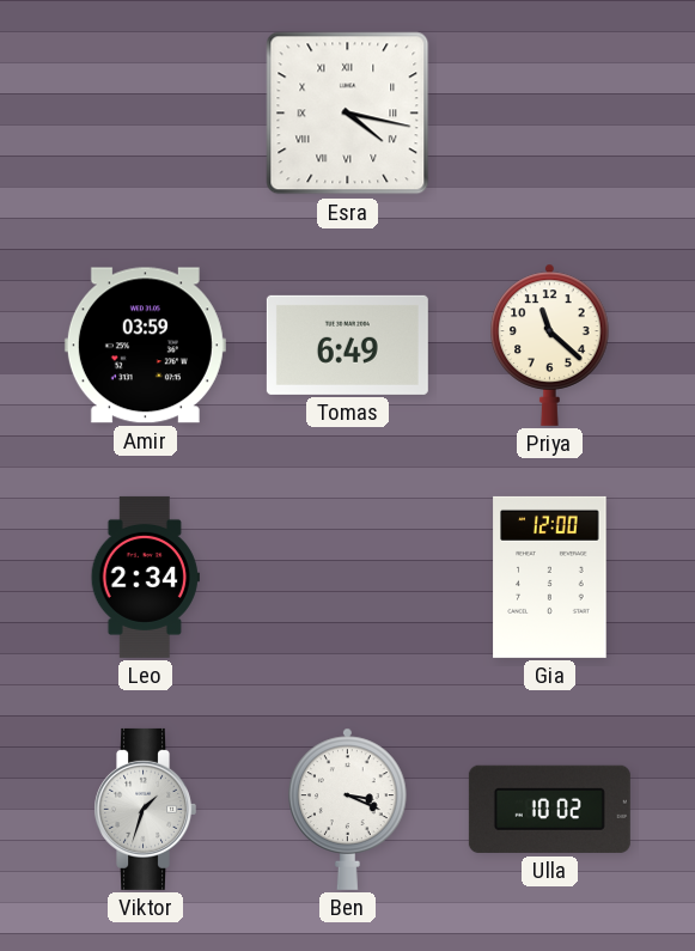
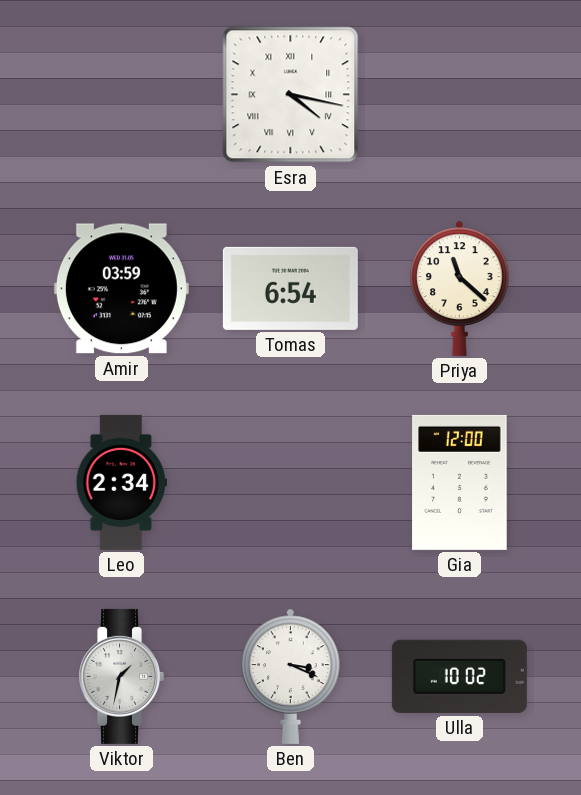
Tomas: 6:49 -> 6:54
Viktor: 1:33 -> 1:32
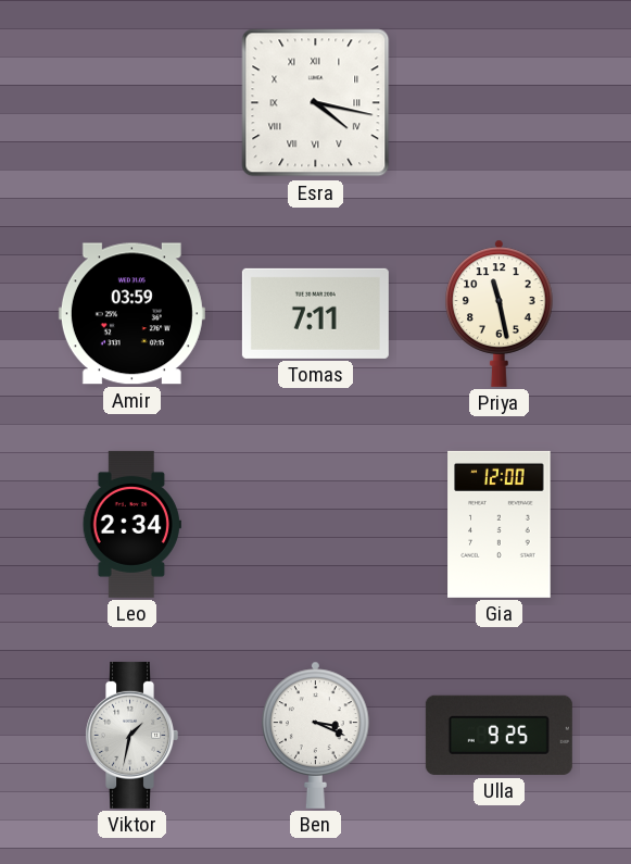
Tomas: 6:54 -> 7:11
Priya: 11:22 -> 11:28
Ulla: 10:02 -> 9:25
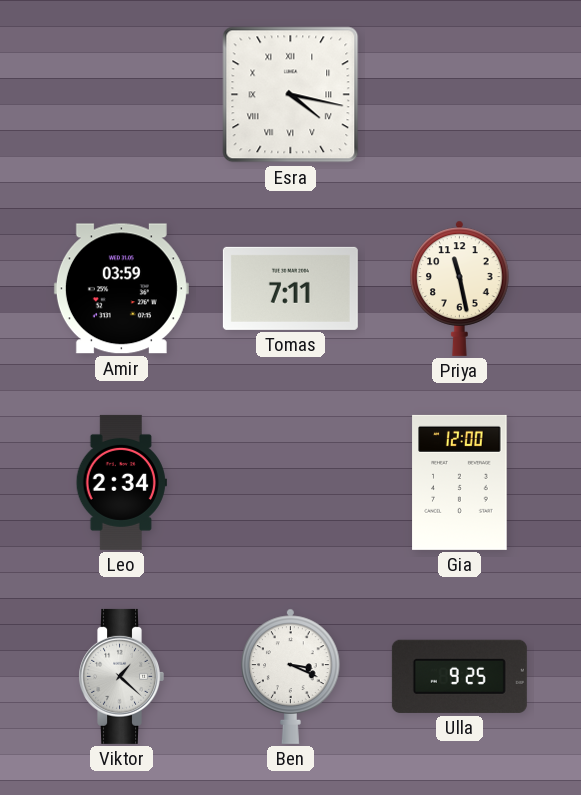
Viktor: 1:32 -> 1:22
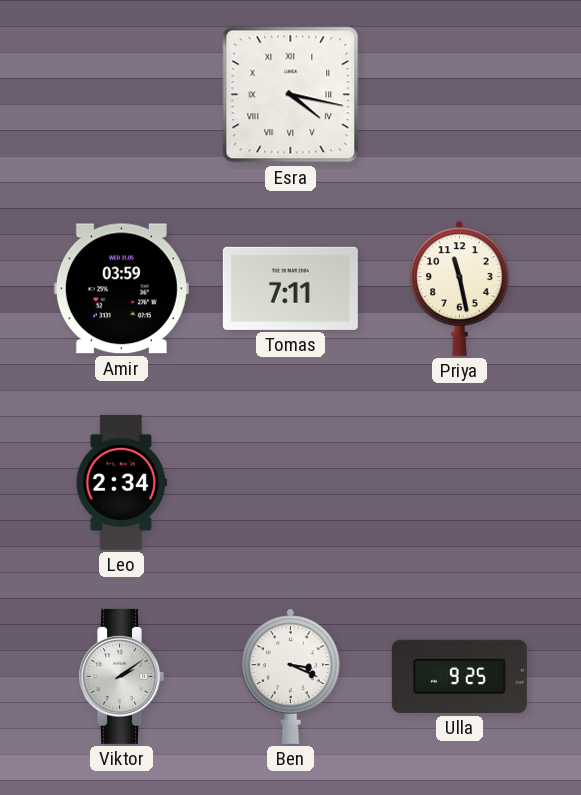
Gia: 12:00 -> none
Viktor: 1:22 -> 2:09
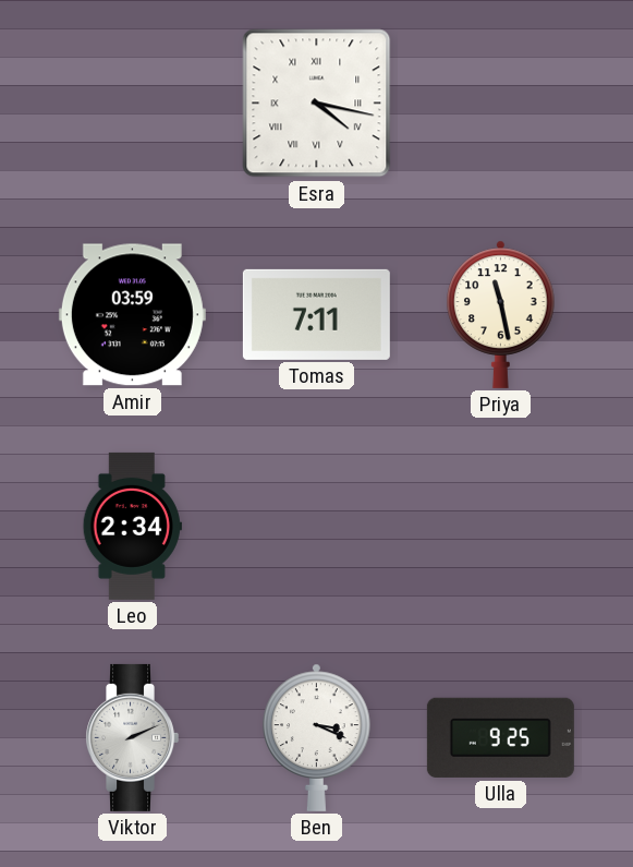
Viktor: 2:09 -> 2:11
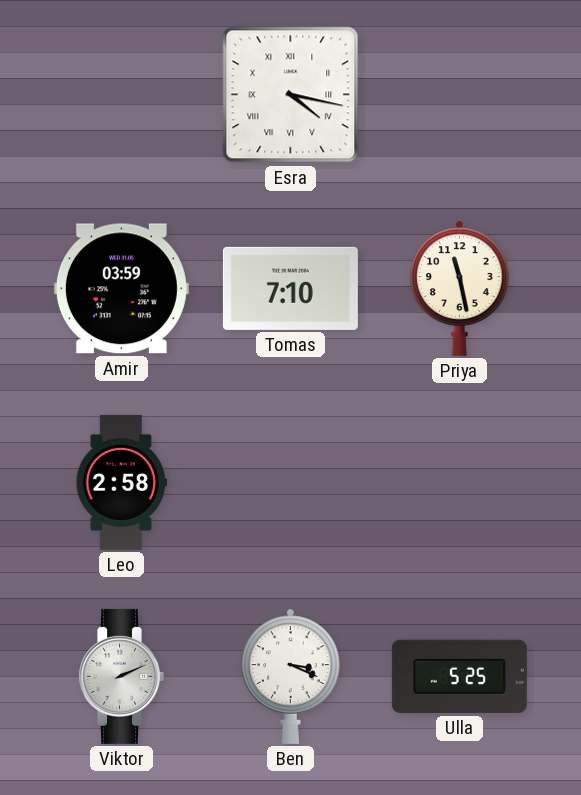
Tomas: 7:11 -> 7:10
Leo: 2:34 -> 2:58
Ulla: 9:25 -> 5:25
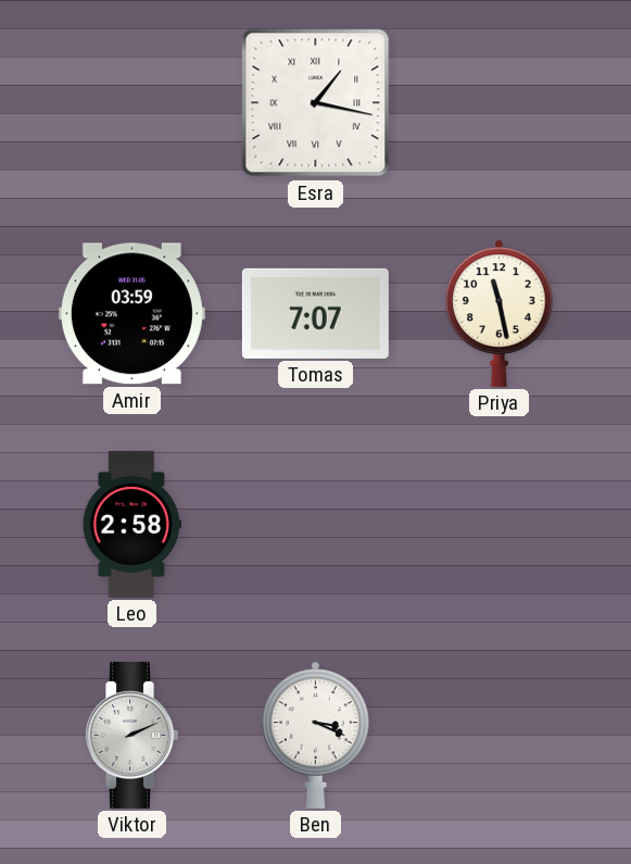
Esra: 4:17 -> 1:17
Tomas: 7:10 -> 7:07
Ulla: 5:25 -> none
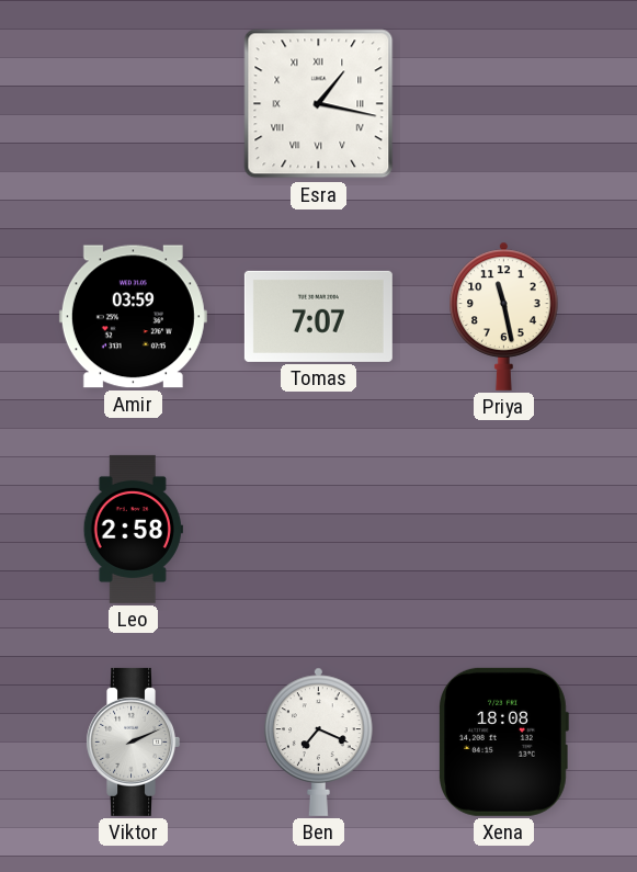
Ben: 3:19 -> 7:19
Xena: none -> 18:08
